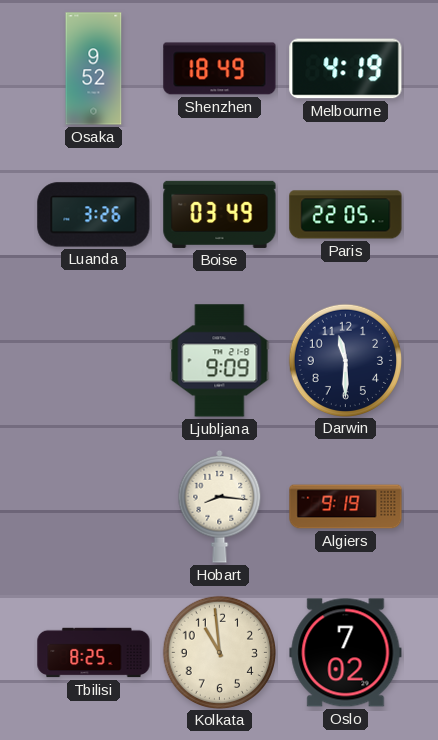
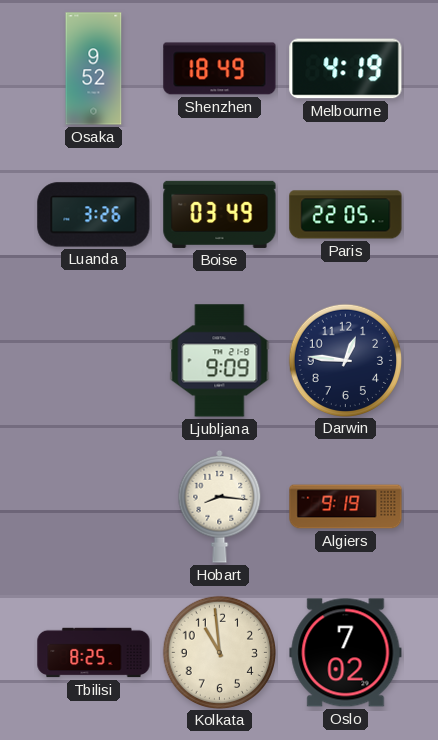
Darwin: 11:30 -> 12:46
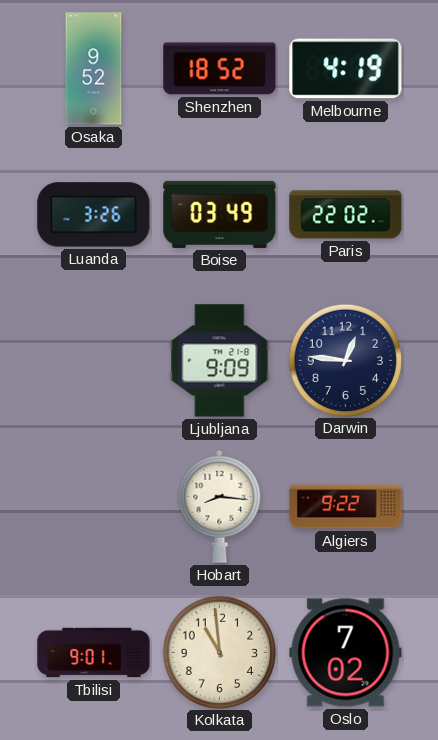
Shenzhen: 18:49 -> 18:52
Paris: 22:05 -> 22:02
Algiers: 9:19 -> 9:22
Tbilisi: 8:25 -> 9:01
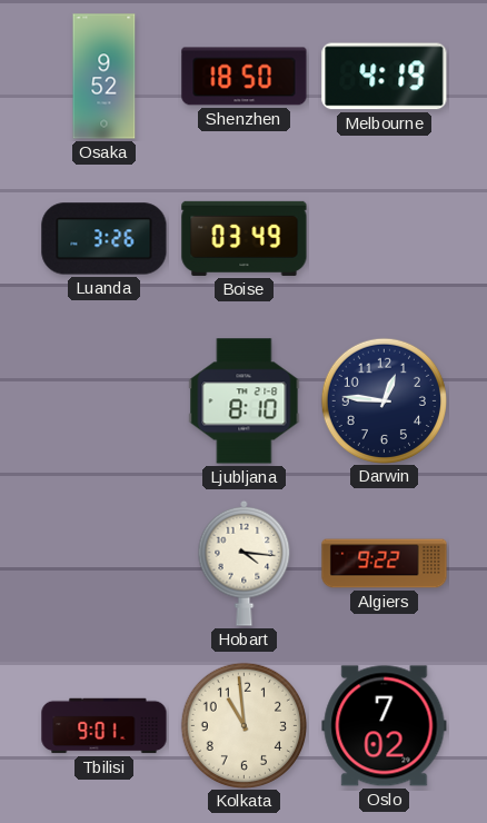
Shenzhen: 18:52 -> 18:50
Paris: 22:02 -> none
Ljubljana: 9:09 -> 8:10
Hobart: 8:16 -> 4:16
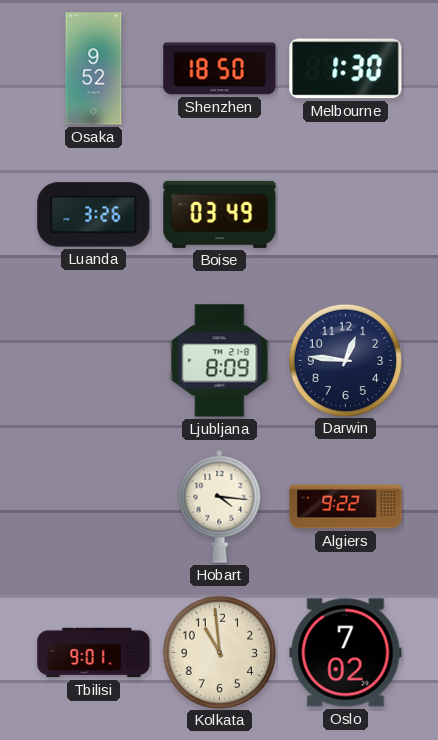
Melbourne: 4:19 -> 1:30
Ljubljana: 8:10 -> 8:09
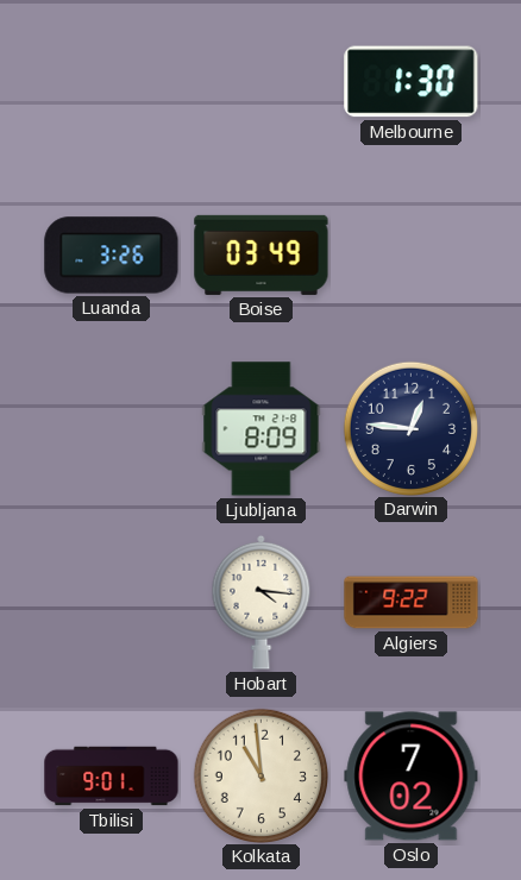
Osaka: 9:52 -> none
Shenzhen: 18:50 -> none
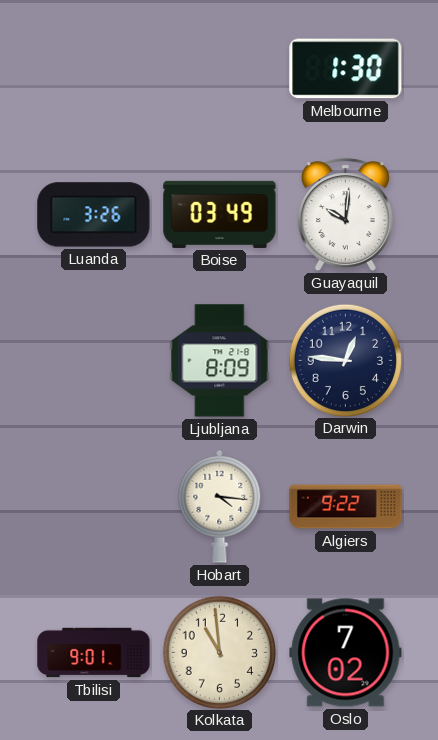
Guayaquil: none -> 10:01
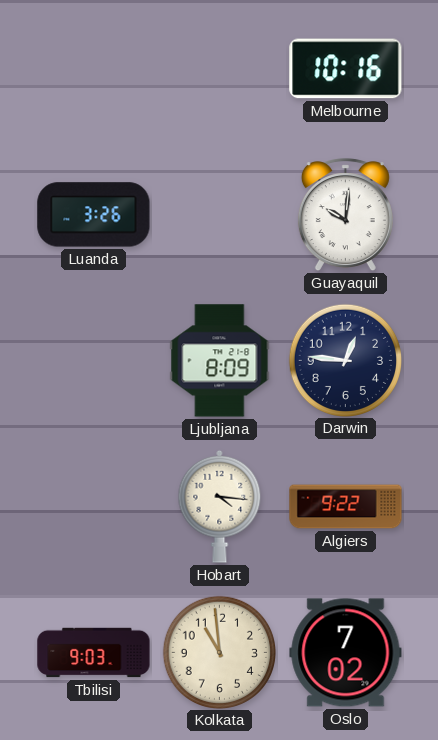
Melbourne: 1:30 -> 10:16
Boise: 03:49 -> none
Tbilisi: 9:01 -> 9:03
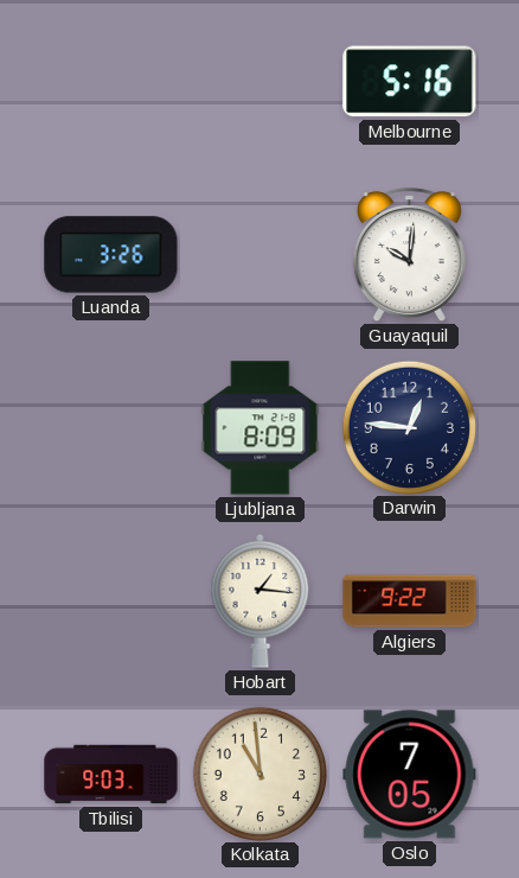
Melbourne: 10:16 -> 5:16
Hobart: 4:16 -> 1:16
Oslo: 7:02 -> 7:05
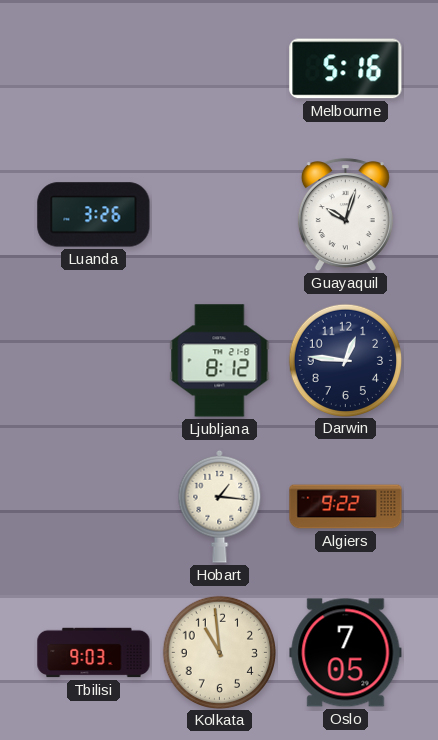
Guayaquil: 10:01 -> 10:03
Ljubljana: 8:09 -> 8:12
